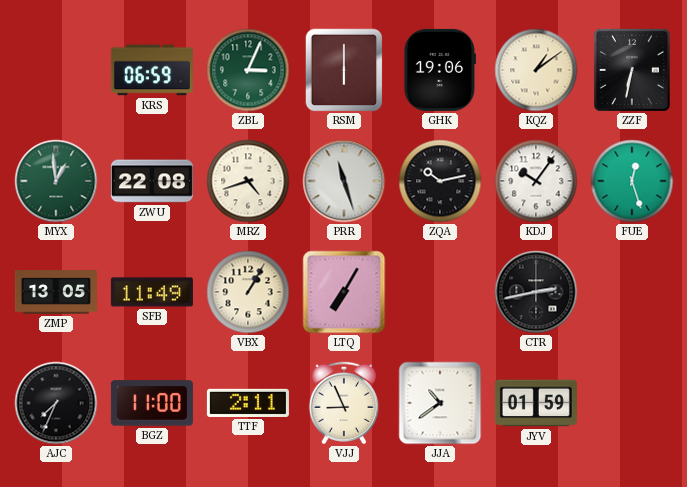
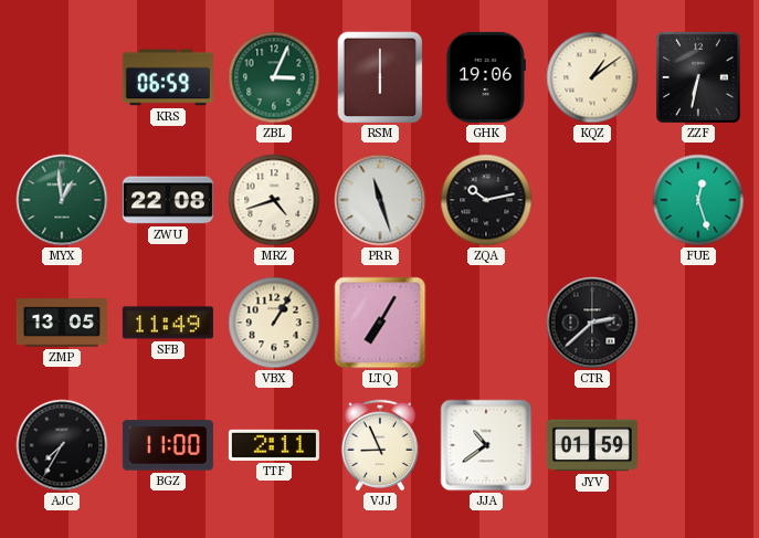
KDJ: 10:06 -> none
CTR: 2:43 -> 2:38
AJC: 7:34 -> 7:35
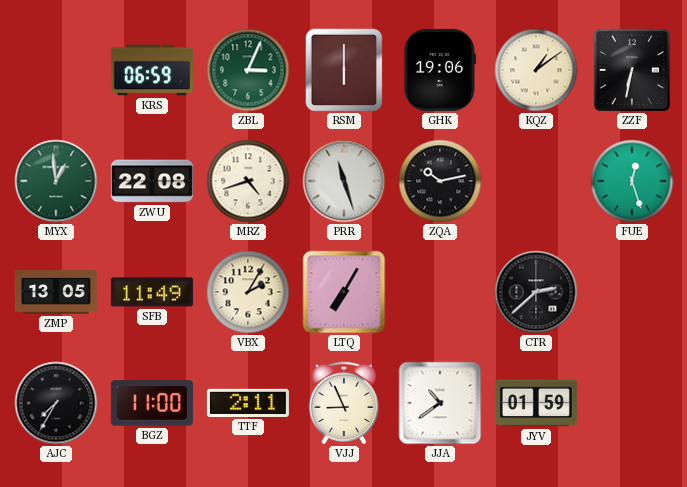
VBX: 1:05 -> 2:05
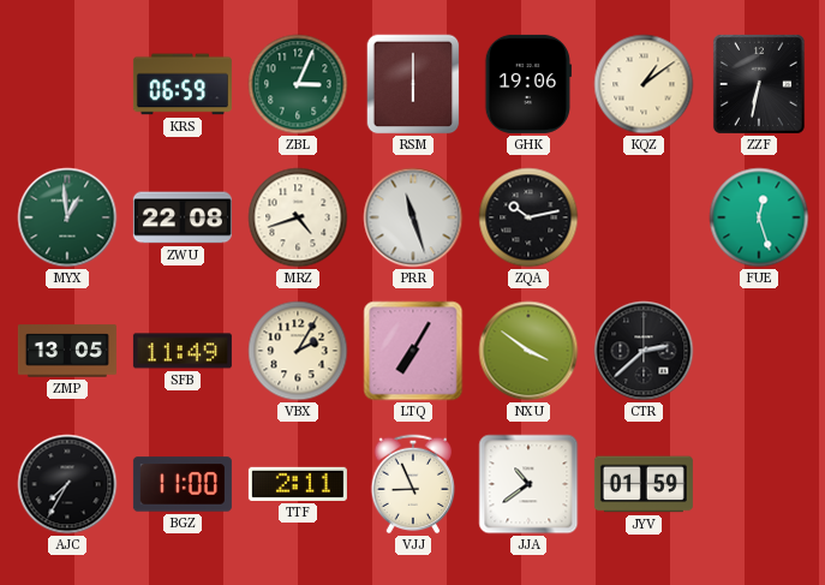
NXU: none -> 3:51
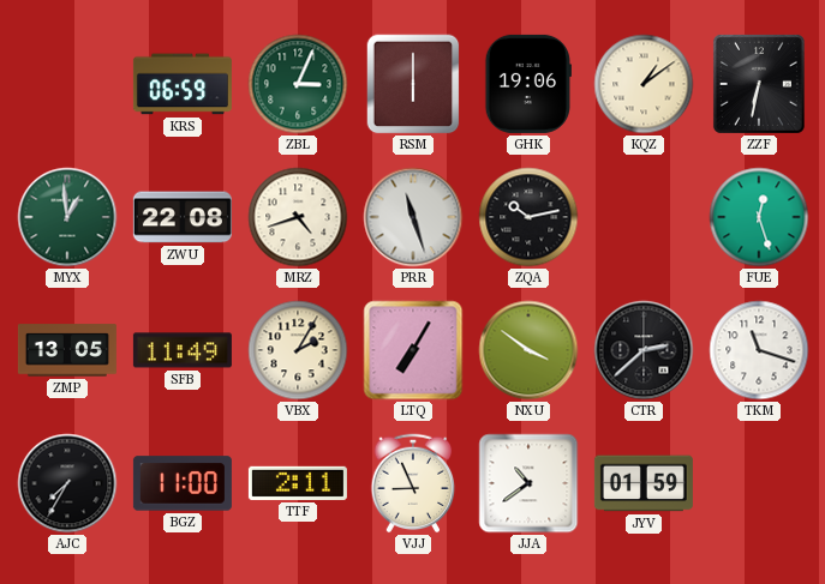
TKM: none -> 11:18
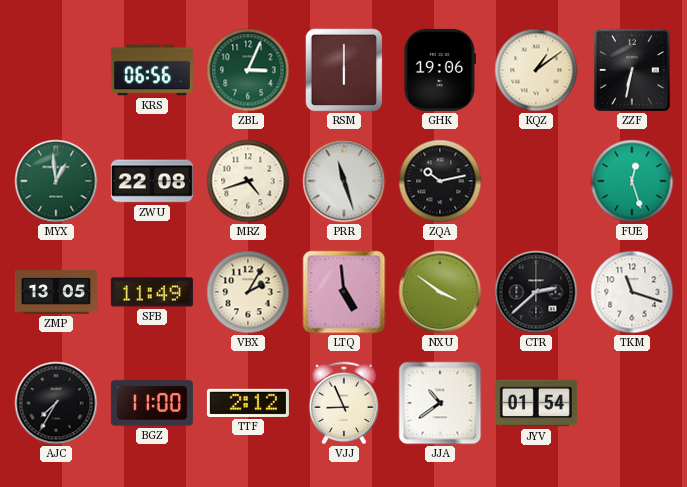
KRS: 06:59 -> 06:56
LTQ: 7:05 -> 4:59
TTF: 2:11 -> 2:12
JYV: 01:59 -> 01:54
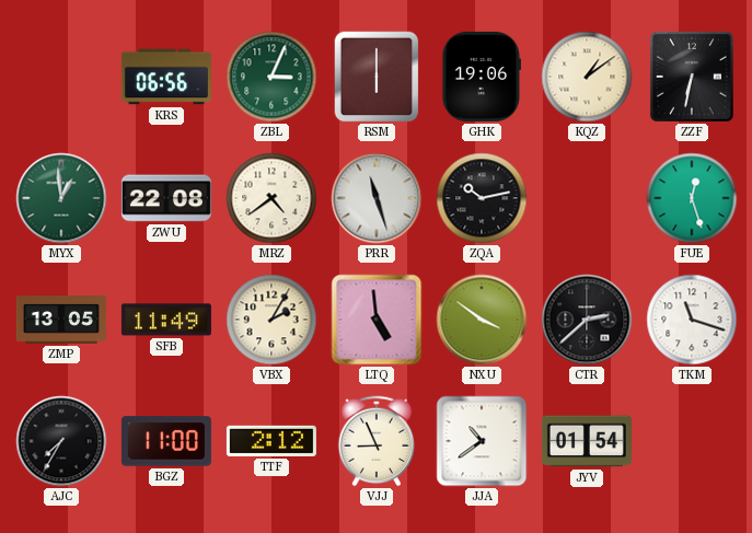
MRZ: 4:42 -> 4:39
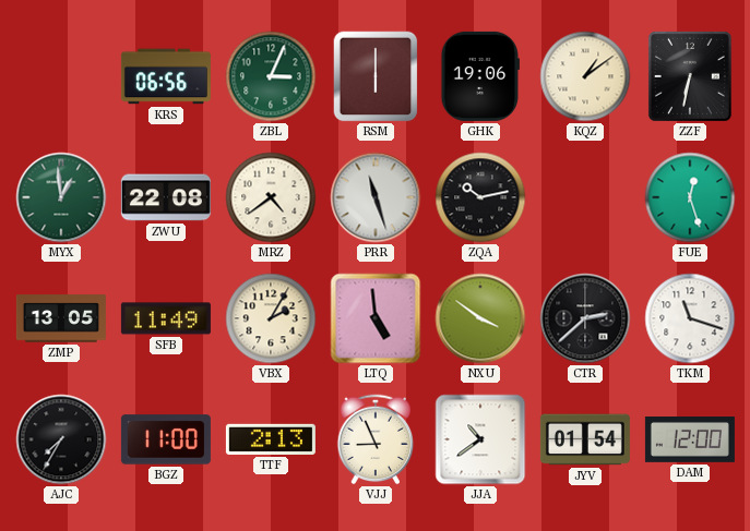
TTF: 2:12 -> 2:13
DAM: none -> 12:00
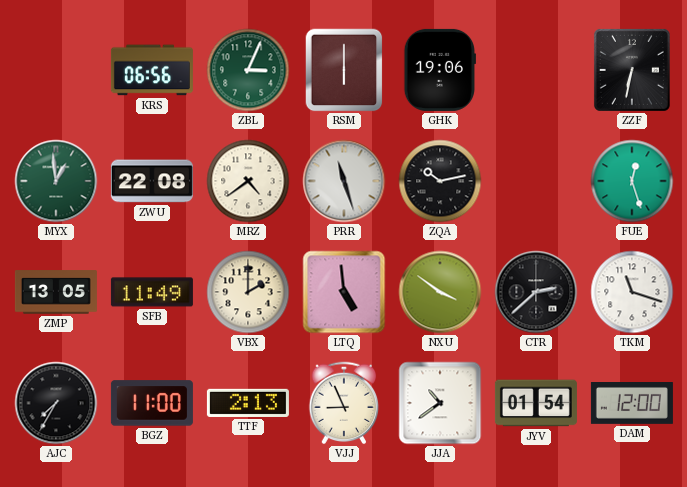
KQZ: 1:09 -> none
VBX: 2:05 -> 2:00
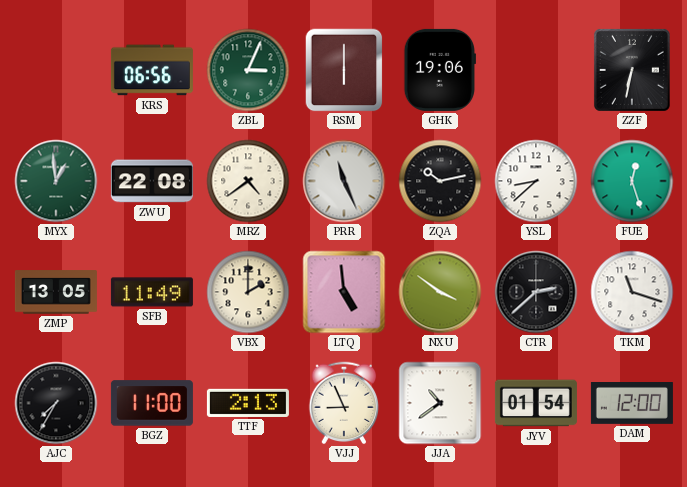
PRR: 11:27 -> 11:26
YSL: none -> 8:38
